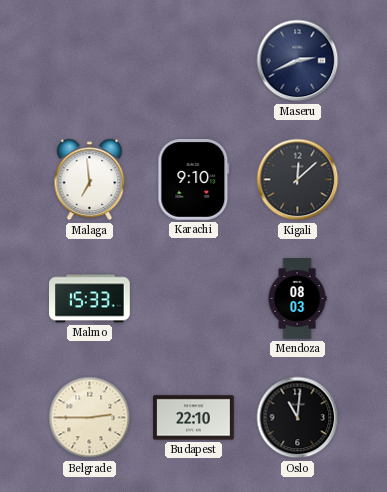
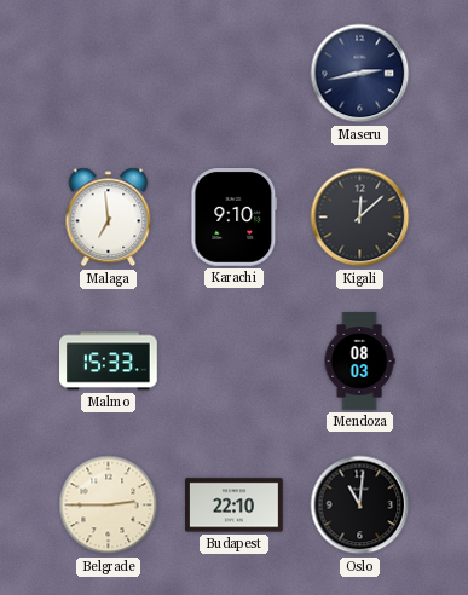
Maseru: 2:41 -> 2:43
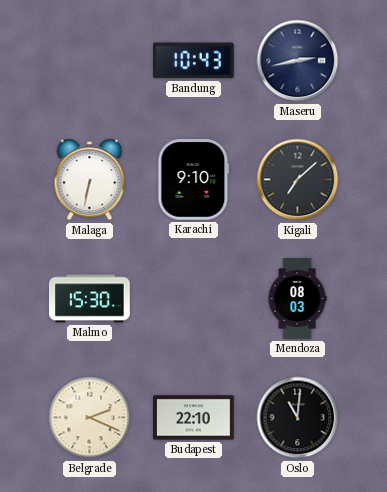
Bandung: none -> 10:43
Malaga: 6:59 -> 6:32
Kigali: 12:08 -> 7:08
Malmo: 15:33 -> 15:30
Belgrade: 2:45 -> 2:19
